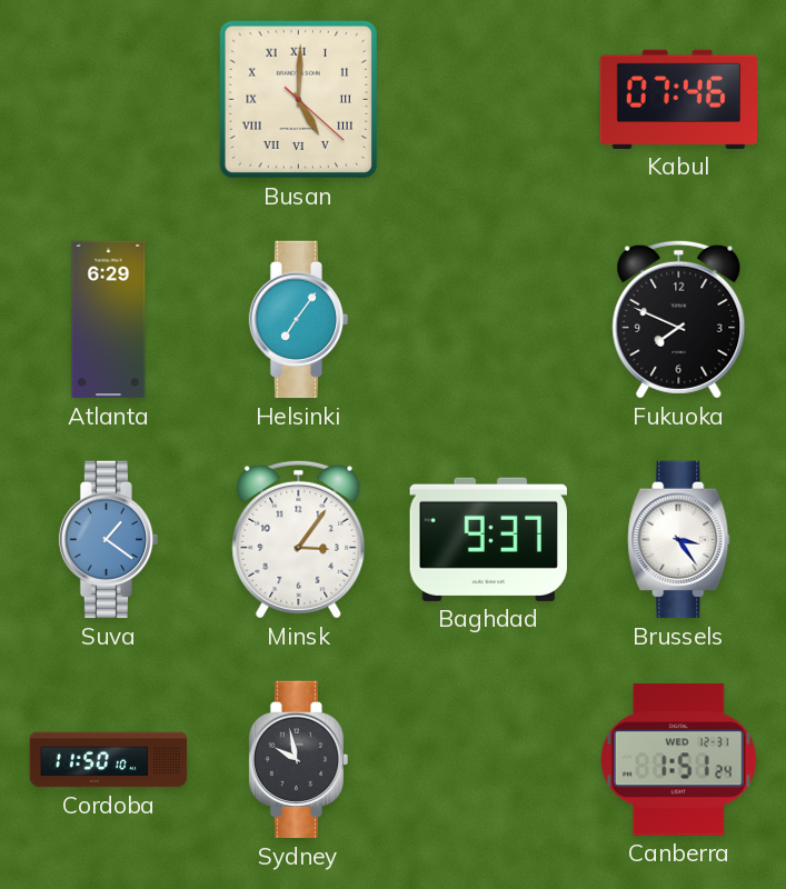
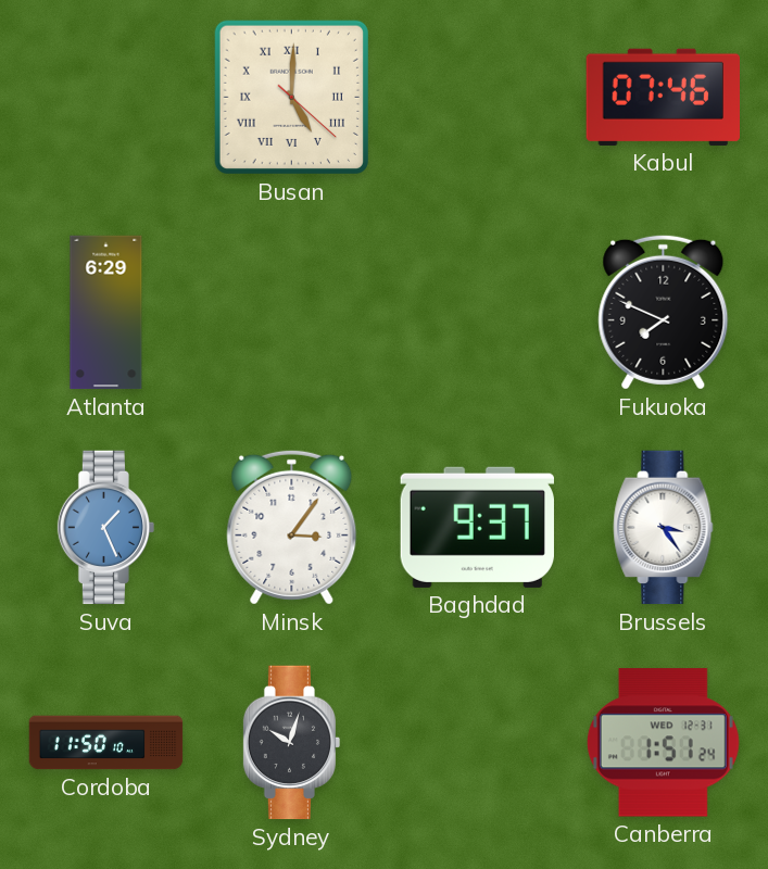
Helsinki: 7:06 -> none
Suva: 1:21 -> 1:26
Sydney: 9:58 -> 10:03
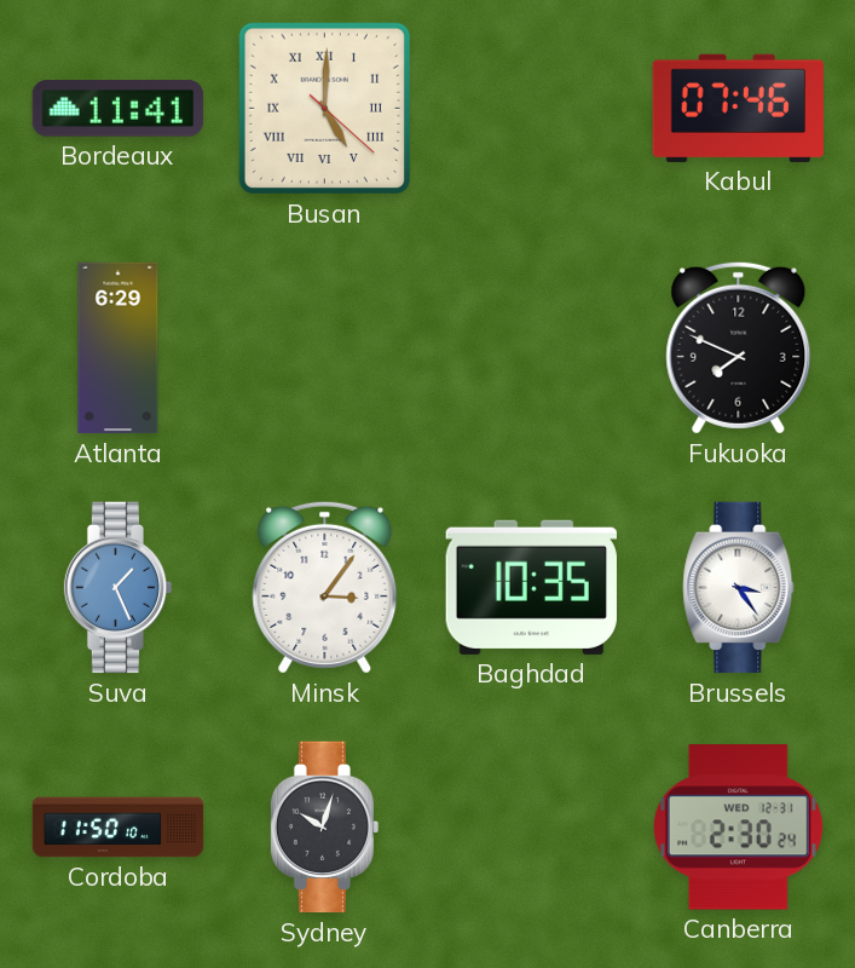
Bordeaux: none -> 11:41
Baghdad: 9:37 -> 10:35
Canberra: 1:51 -> 2:30
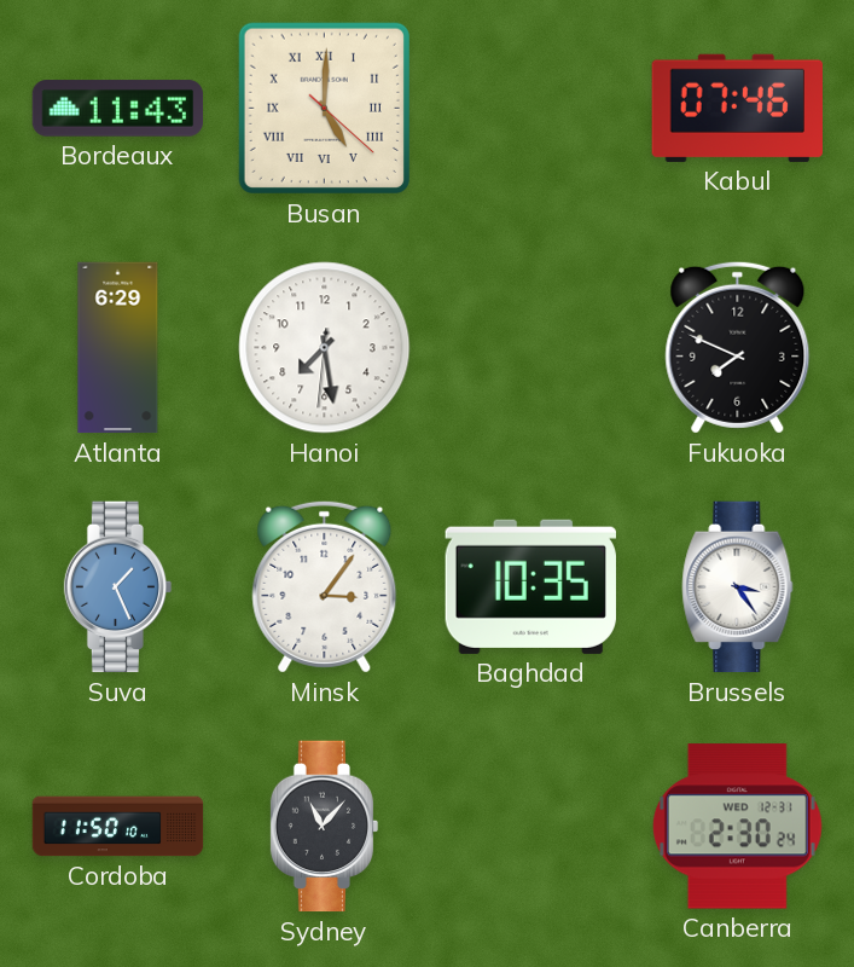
Bordeaux: 11:41 -> 11:43
Hanoi: none -> 7:28
Sydney: 10:03 -> 11:07
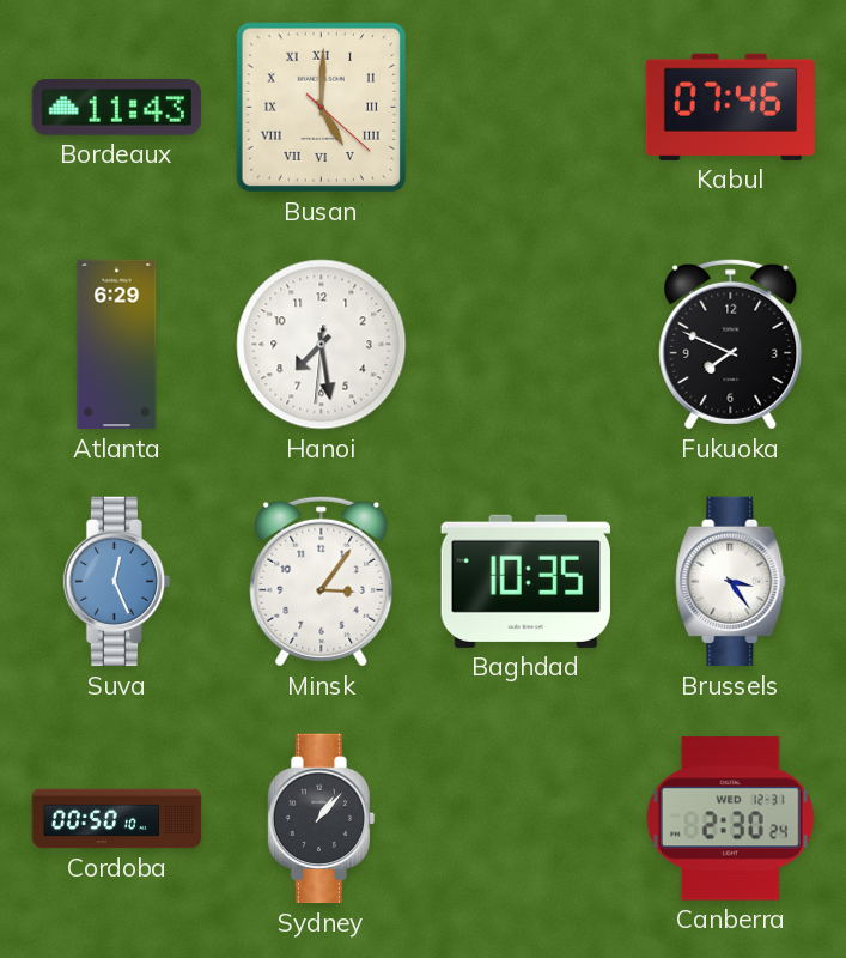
Suva: 1:26 -> 12:26
Cordoba: 11:50 -> 00:50
Sydney: 11:07 -> 1:07
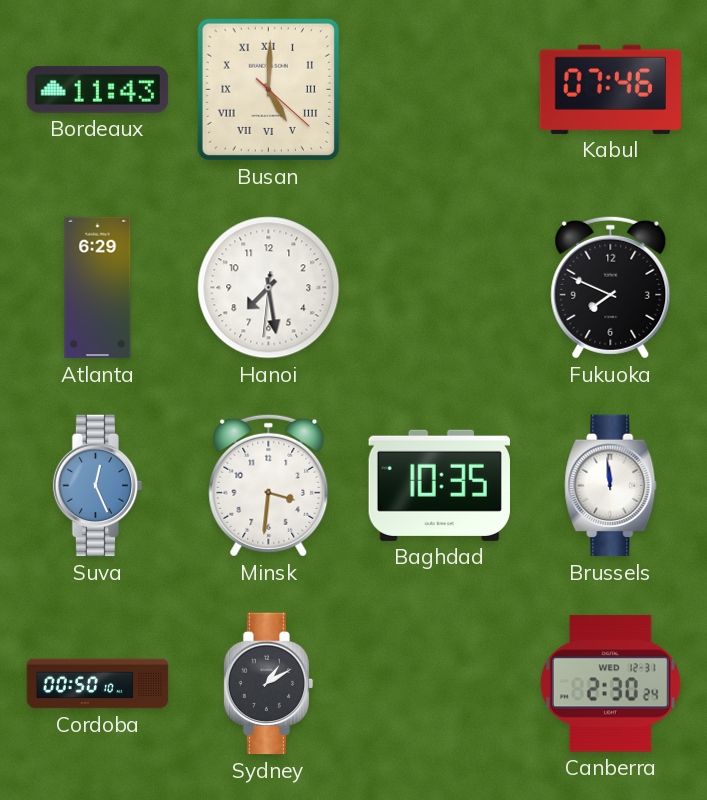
Minsk: 3:06 -> 3:31
Brussels: 3:24 -> 11:59
Sydney: 1:07 -> 1:10
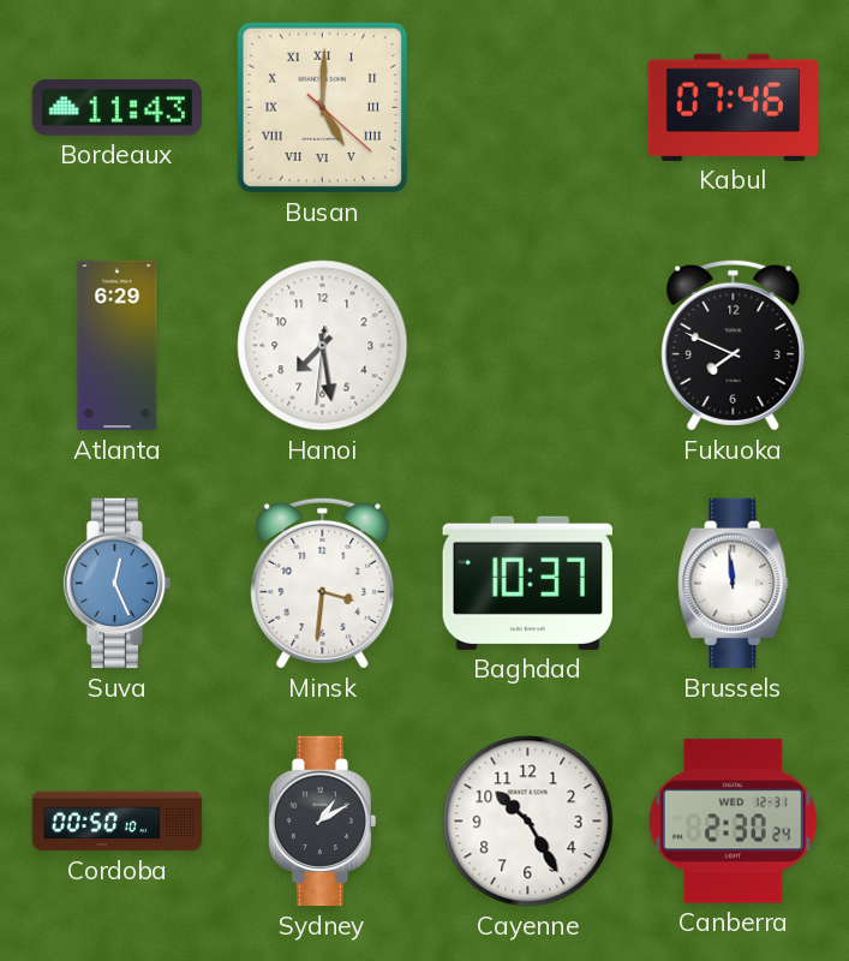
Baghdad: 10:35 -> 10:37
Cayenne: none -> 10:25
